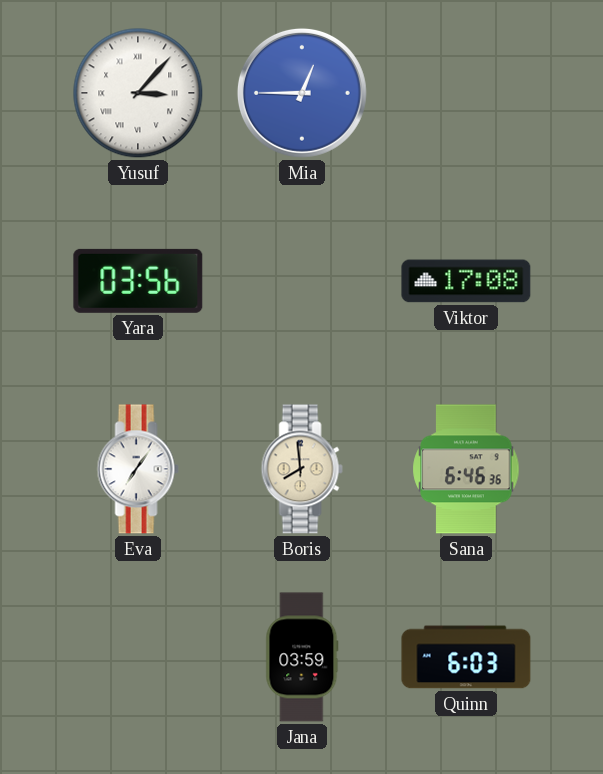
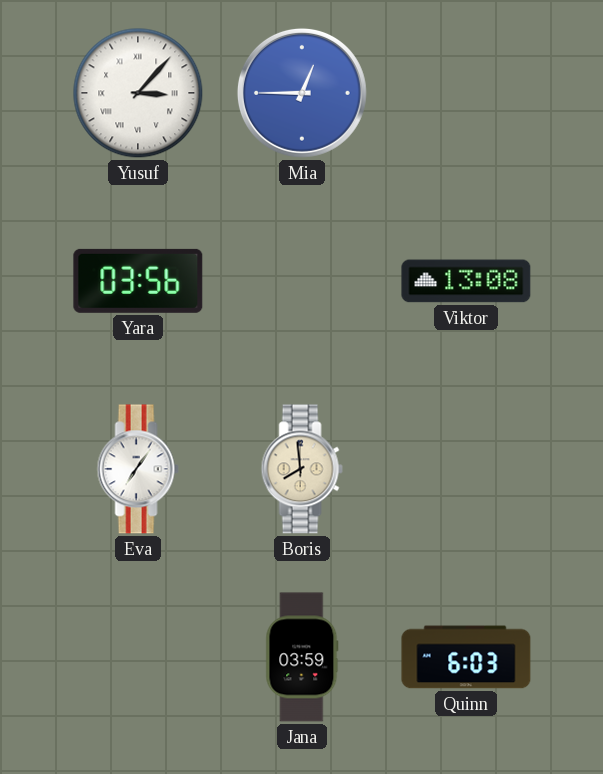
Viktor: 17:08 -> 13:08
Sana: 6:46 -> none
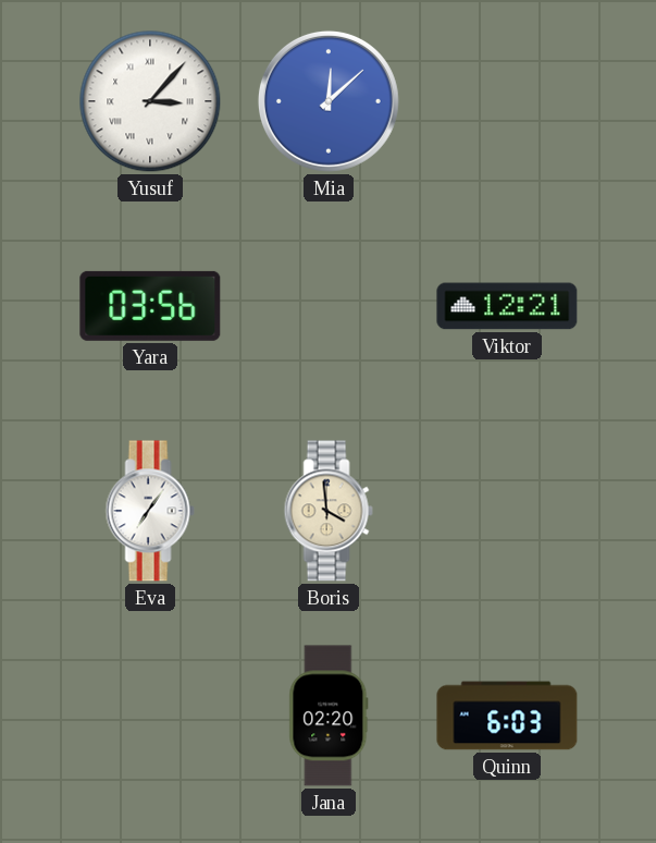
Mia: 12:45 -> 12:08
Viktor: 13:08 -> 12:21
Boris: 7:59 -> 3:59
Jana: 03:59 -> 02:20
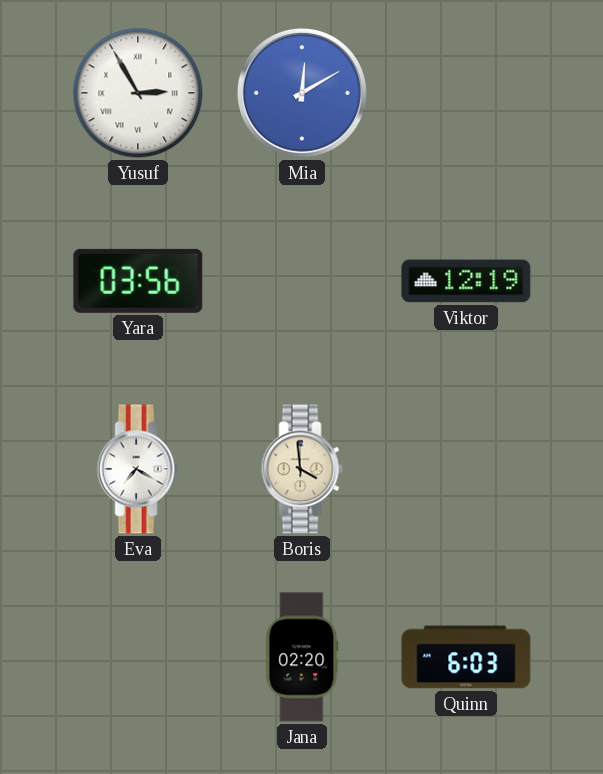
Yusuf: 3:07 -> 2:55
Mia: 12:08 -> 12:10
Viktor: 12:21 -> 12:19
Eva: 7:06 -> 7:20
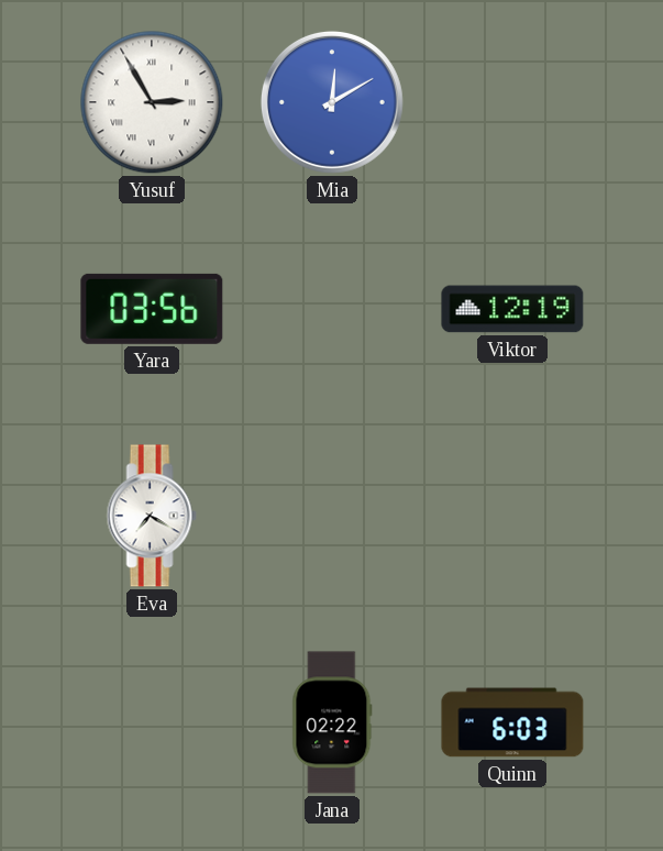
Boris: 3:59 -> none
Jana: 02:20 -> 02:22
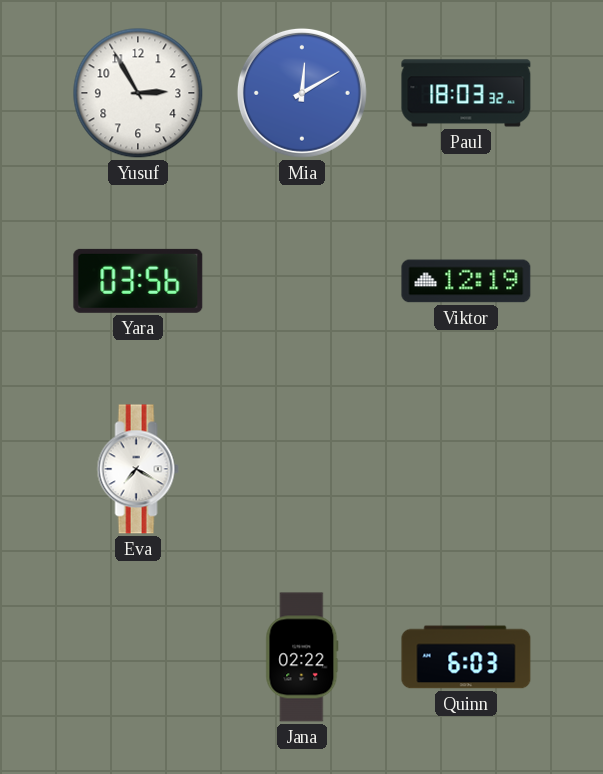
Yusuf numerals: Roman -> Arabic
Paul: none -> 18:03
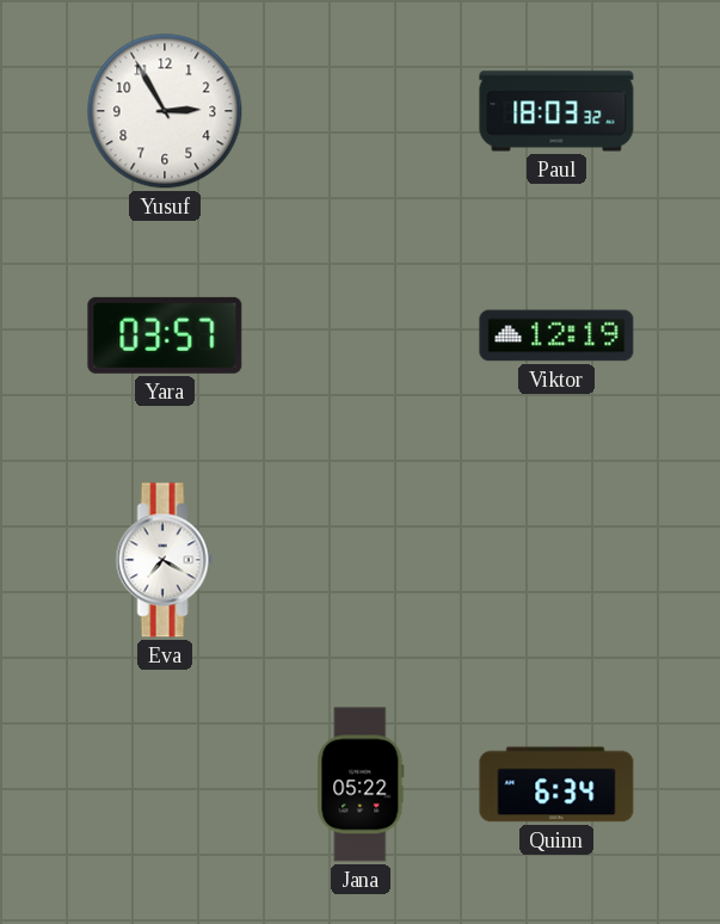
Mia: 12:10 -> none
Yara: 03:56 -> 03:57
Jana: 02:22 -> 05:22
Quinn: 6:03 -> 6:34
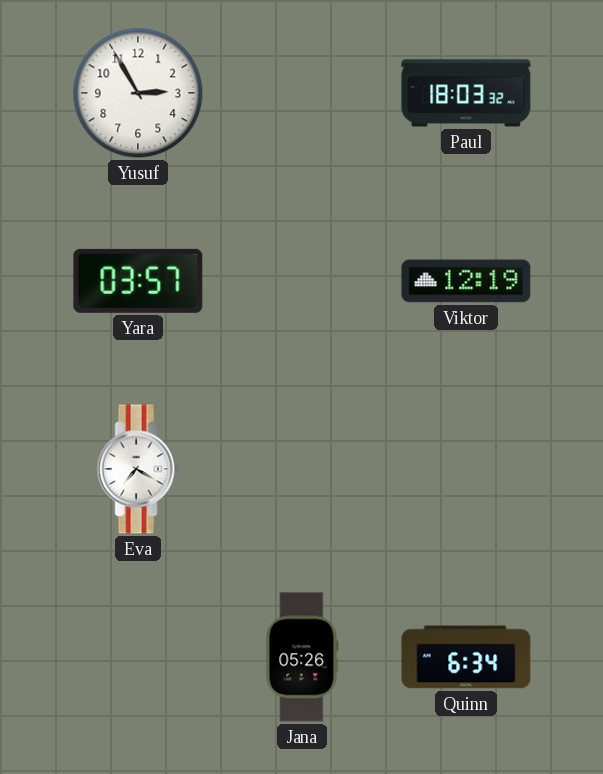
Jana: 05:22 -> 05:26
